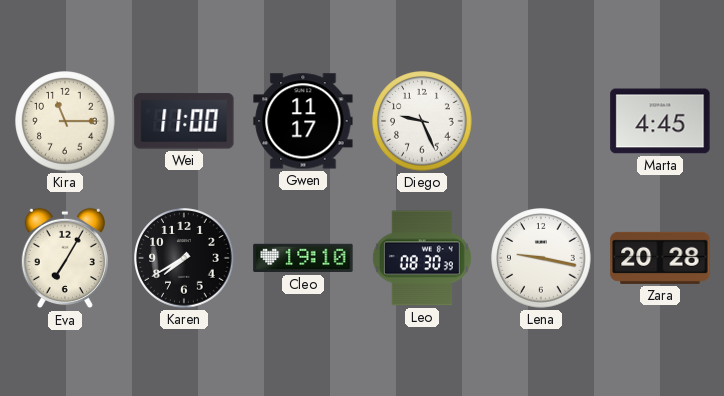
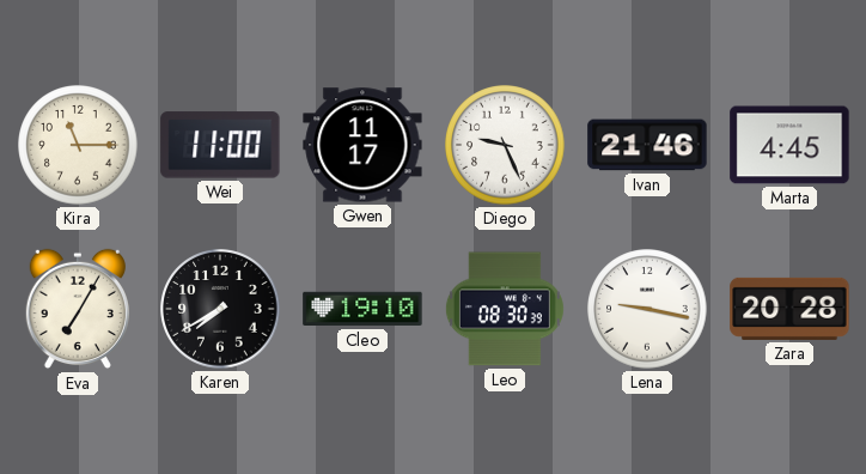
Ivan: none -> 21:46
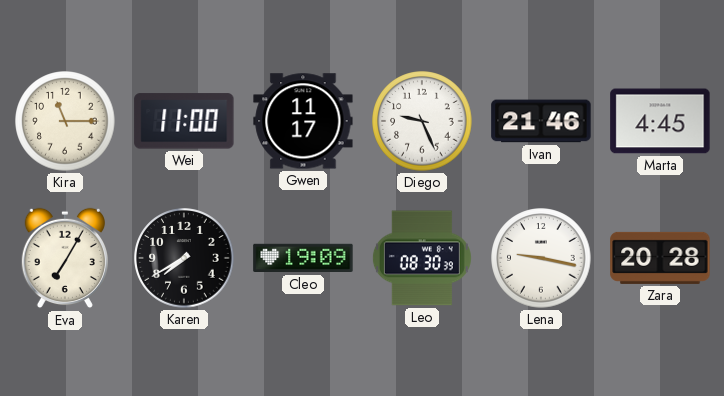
Cleo: 19:10 -> 19:09
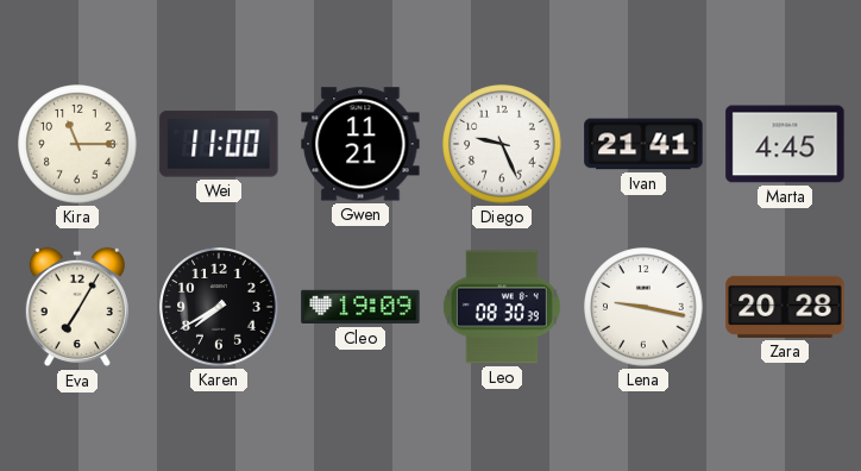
Gwen: 11:17 -> 11:21
Ivan: 21:46 -> 21:41
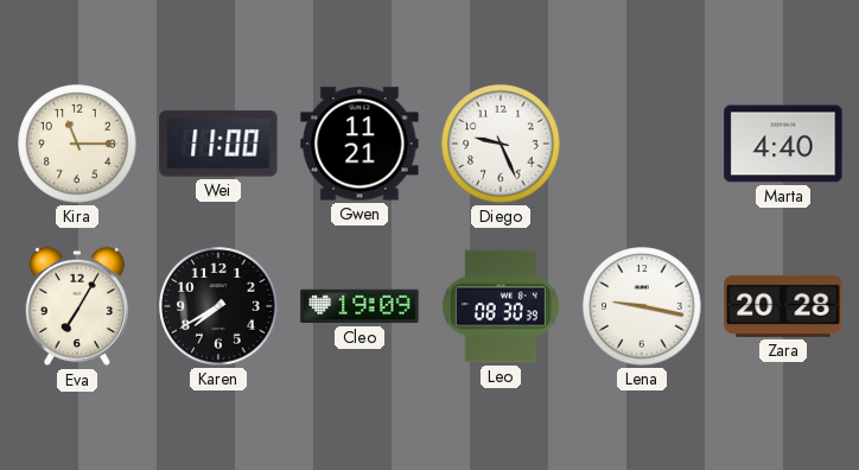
Ivan: 21:41 -> none
Marta: 4:45 -> 4:40
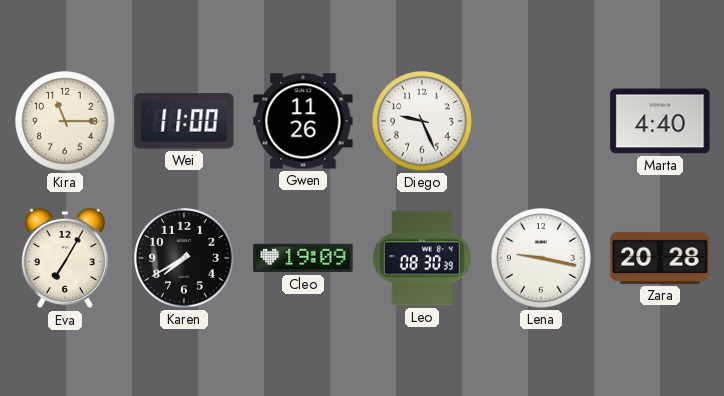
Gwen: 11:21 -> 11:26
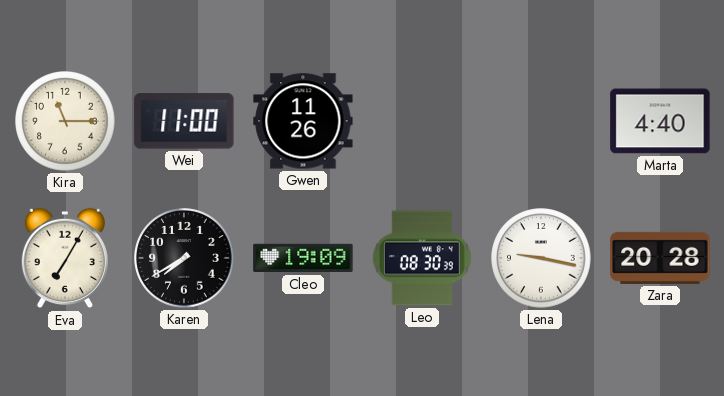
Diego: 9:26 -> none
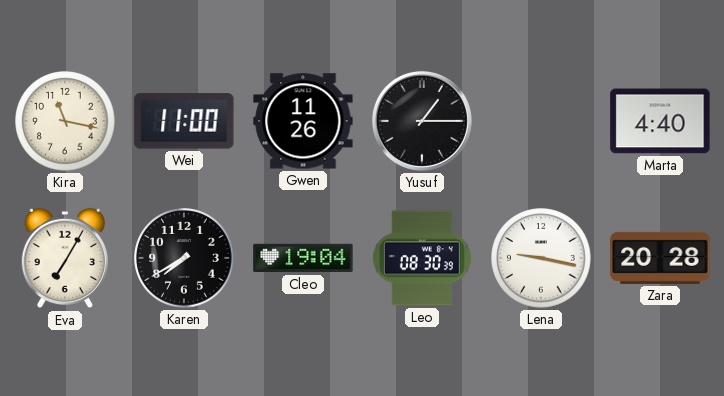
Kira: 11:15 -> 11:17
Yusuf: none -> 1:15
Cleo: 19:09 -> 19:04
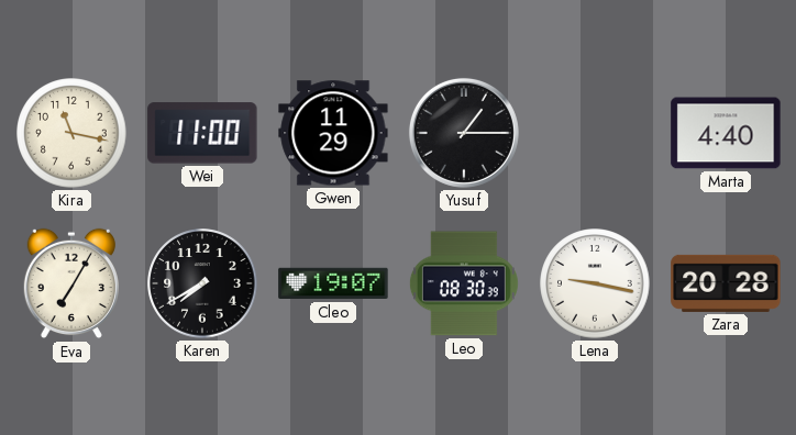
Gwen: 11:26 -> 11:29
Cleo: 19:04 -> 19:07
